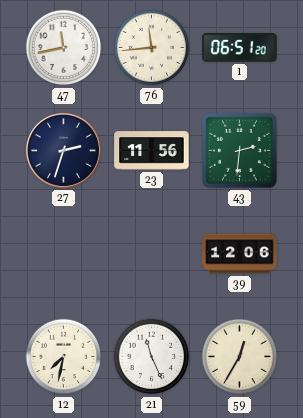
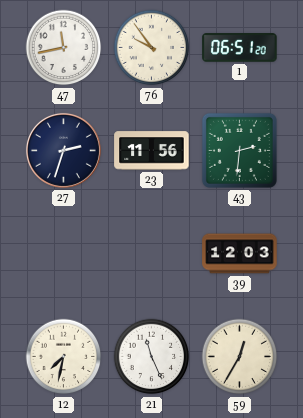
76: 11:44 -> 9:54
39: 12:06 -> 12:03
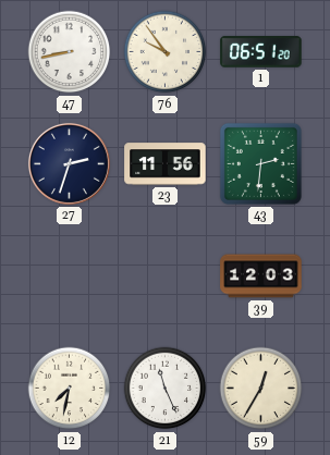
47: 11:43 -> 8:43
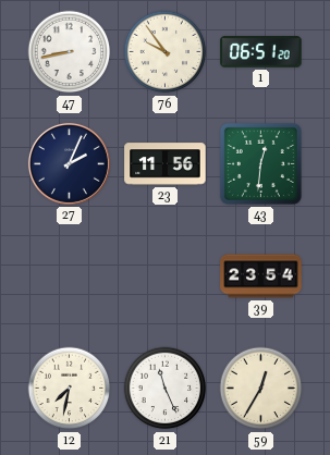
27: 2:33 -> 2:04
43: 2:31 -> 12:31
39: 12:03 -> 23:54
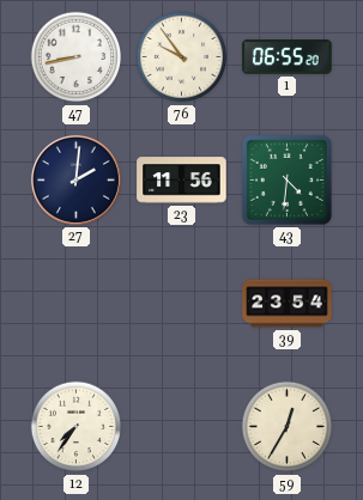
1: 06:51 -> 06:55
27: 2:04 -> 2:01
43: 12:31 -> 4:31
12: 7:32 -> 7:36
21: 11:26 -> none
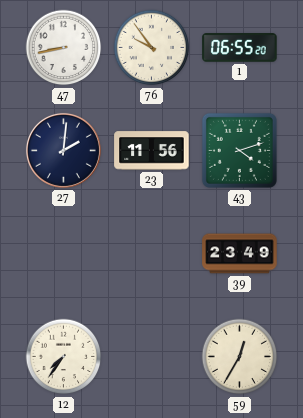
43: 4:31 -> 4:12
39: 23:54 -> 23:49
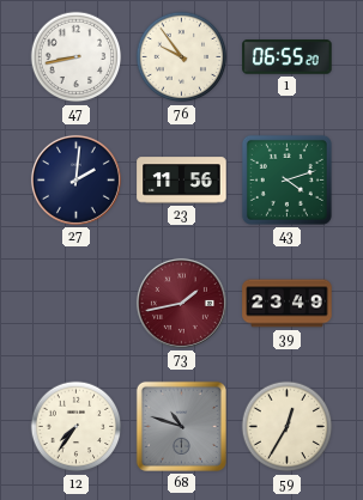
73: none -> 1:43
68: none -> 10:48
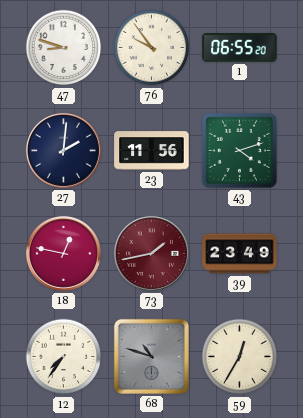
47: 8:43 -> 8:48
18: none -> 12:47
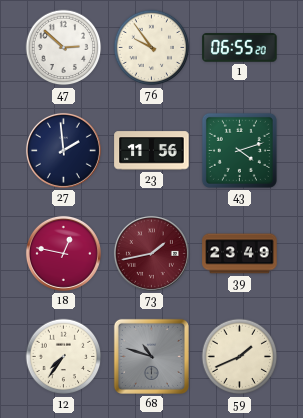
47: 8:48 -> 2:52
27: 2:01 -> 1:59
59: 12:35 -> 1:41
